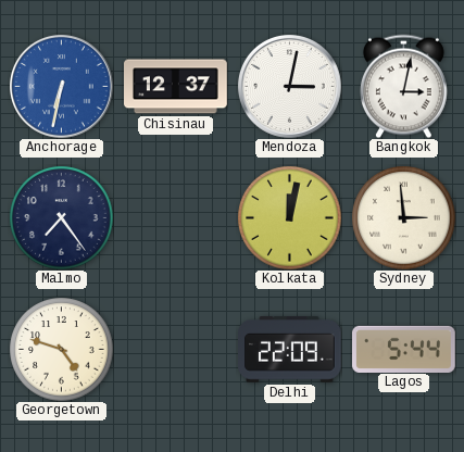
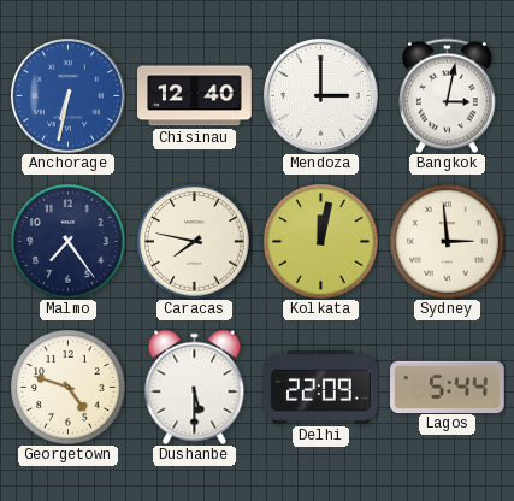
Chisinau: 12:37 -> 12:40
Mendoza: 3:02 -> 3:00
Caracas: none -> 7:47
Dushanbe: none -> 5:30
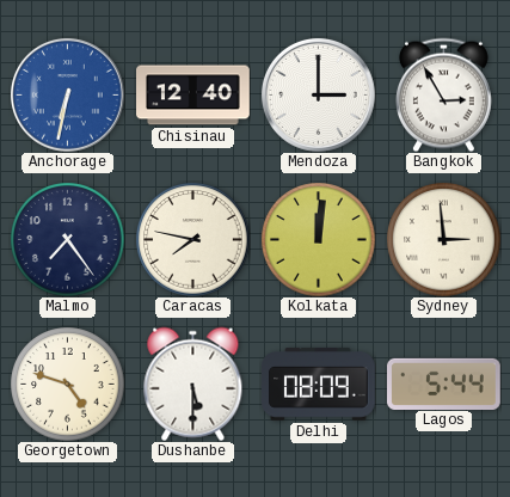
Bangkok: 3:02 -> 2:55
Kolkata: 12:02 -> 12:01
Delhi: 22:09 -> 08:09
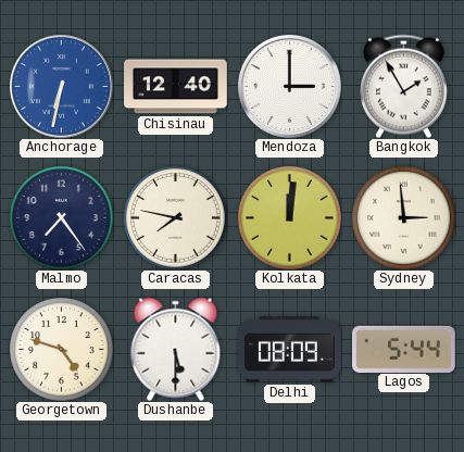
Bangkok: 2:55 -> 1:55
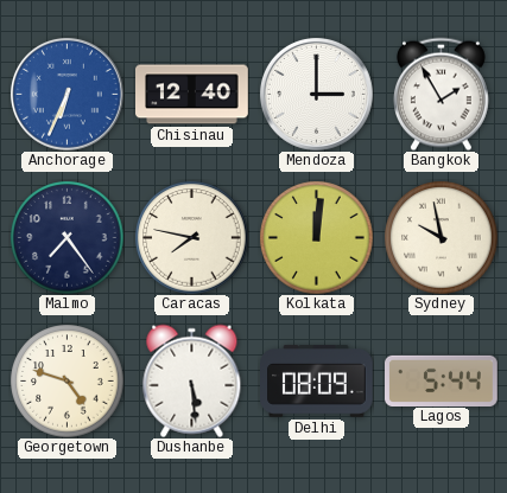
Anchorage: 6:32 -> 6:34
Sydney: 2:59 -> 9:58
Dushanbe: 5:30 -> 5:29
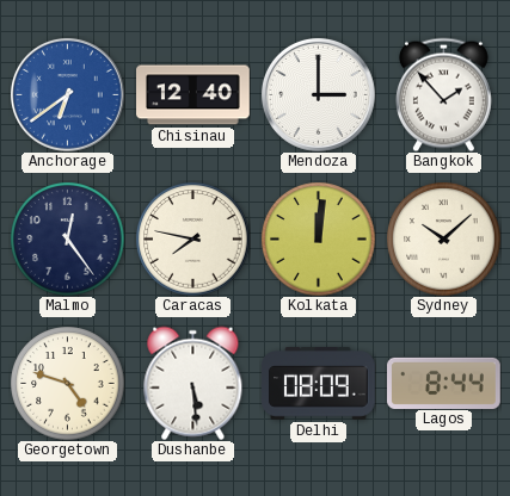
Anchorage: 6:34 -> 6:39
Bangkok: 1:55 -> 1:53
Malmo: 7:24 -> 12:24
Sydney: 9:58 -> 10:08
Lagos: 5:44 -> 8:44
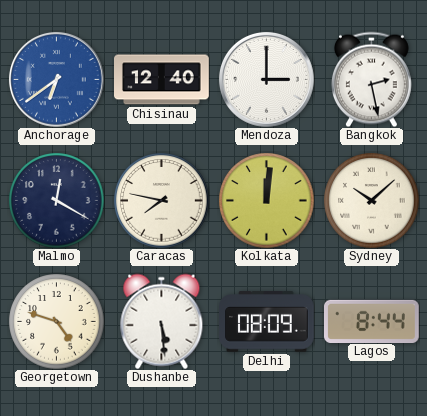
Bangkok: 1:53 -> 2:28
Malmo: 12:24 -> 12:20
